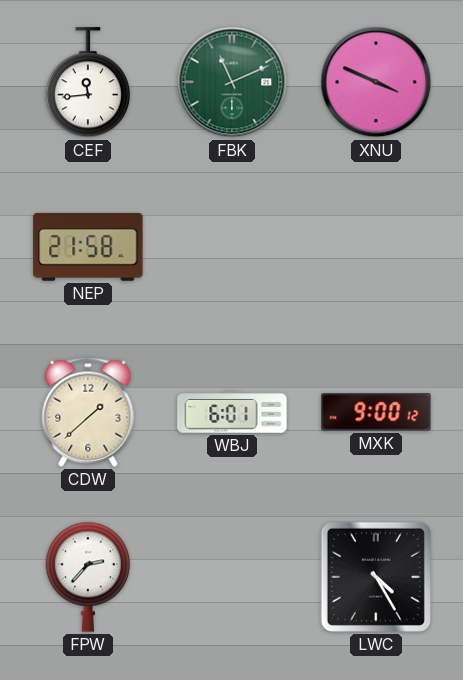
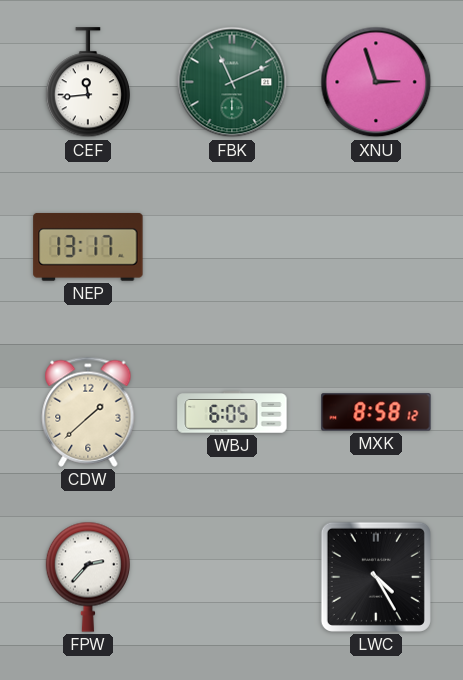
XNU: 3:49 -> 2:57
NEP: 21:58 -> 13:17
WBJ: 6:01 -> 6:05
MXK: 9:00 -> 8:58
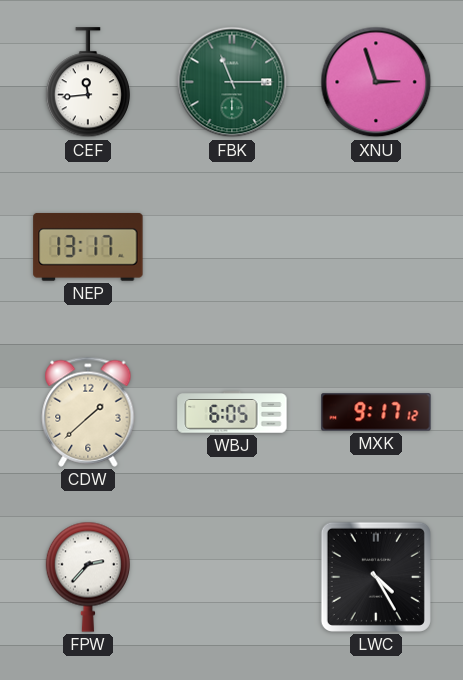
FBK: 11:11 -> 11:15
MXK: 8:58 -> 9:17
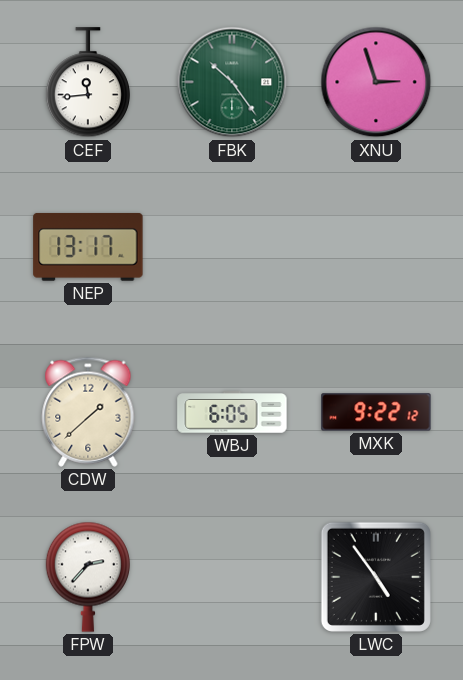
FBK: 11:15 -> 10:24
MXK: 9:17 -> 9:22
LWC: 4:25 -> 4:54
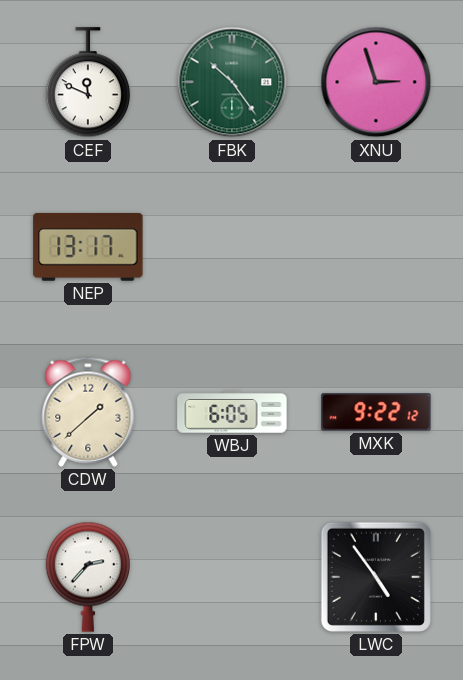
CEF: 11:44 -> 11:49
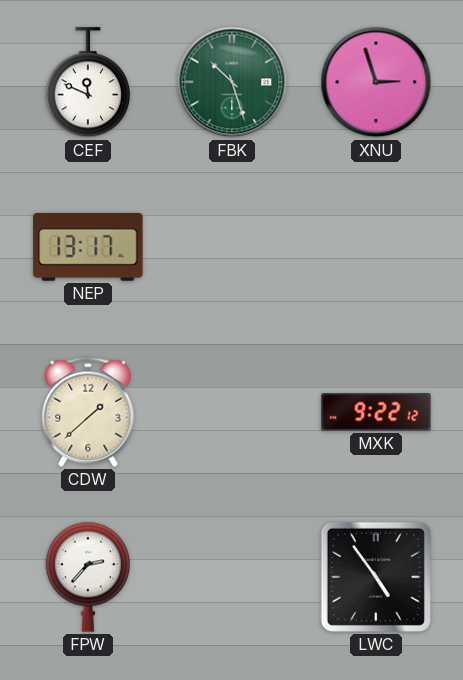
FBK: 10:24 -> 10:27
WBJ: 6:05 -> none
